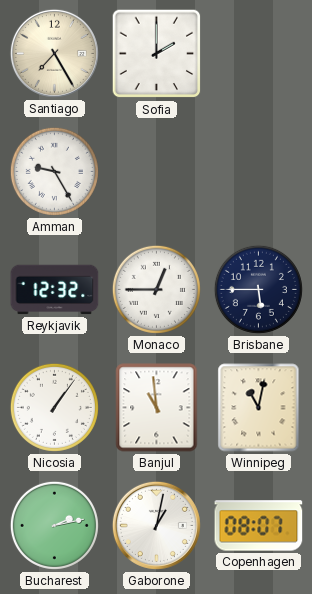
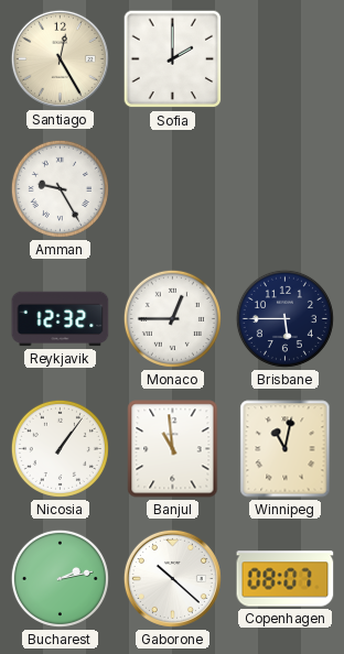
Santiago: 7:25 -> 12:25
Gaborone: 1:02 -> 10:22
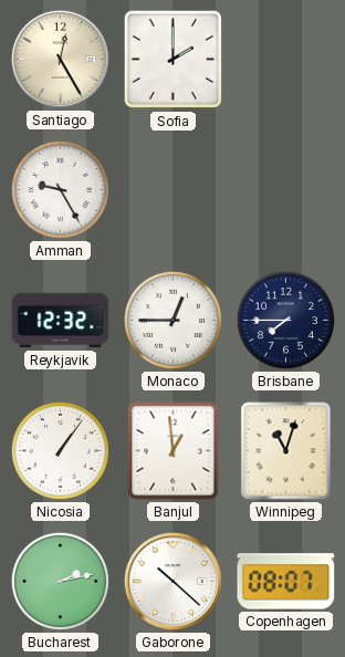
Brisbane: 5:45 -> 7:45
Banjul: 10:59 -> 12:59
Winnipeg: 11:02 -> 11:03
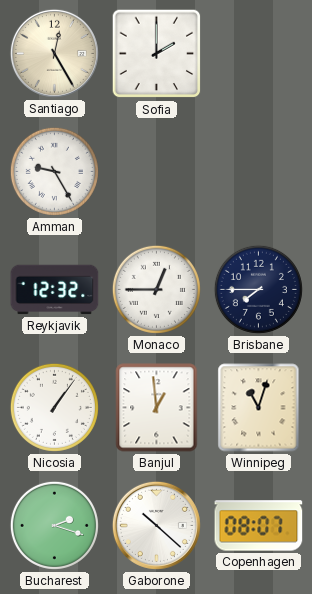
Bucharest: 2:13 -> 2:18
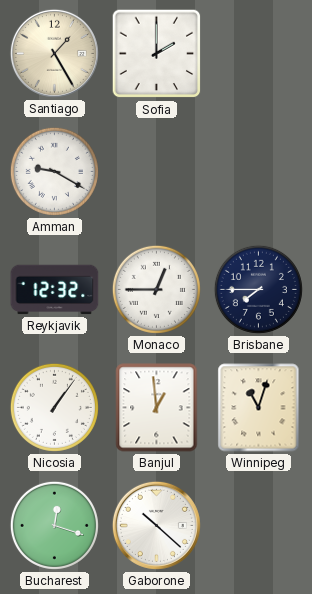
Santiago: 12:25 -> 1:25
Amman: 9:25 -> 9:20
Bucharest: 2:18 -> 12:18
Copenhagen: 08:07 -> none
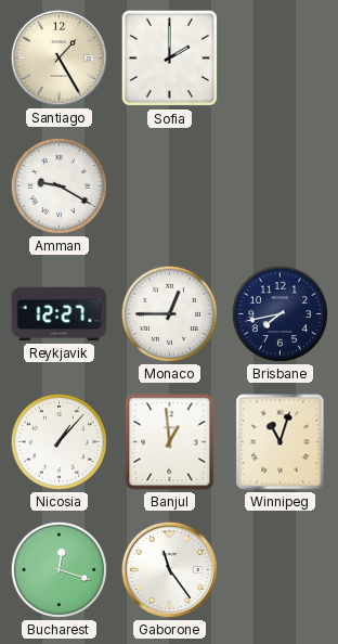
Reykjavik: 12:32 -> 12:27
Brisbane: 7:45 -> 7:43
Nicosia: 1:06 -> 1:07
Gaborone: 10:22 -> 11:24
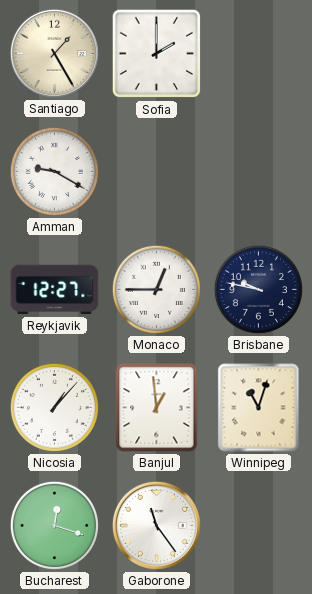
Brisbane: 7:43 -> 9:47
